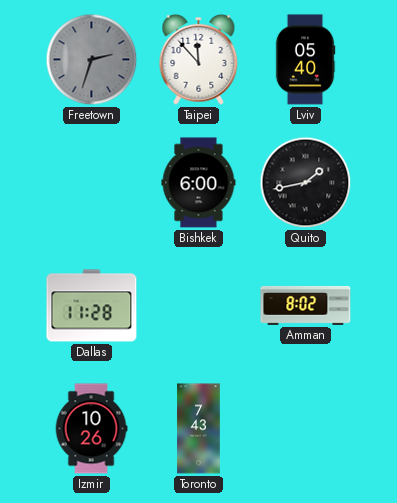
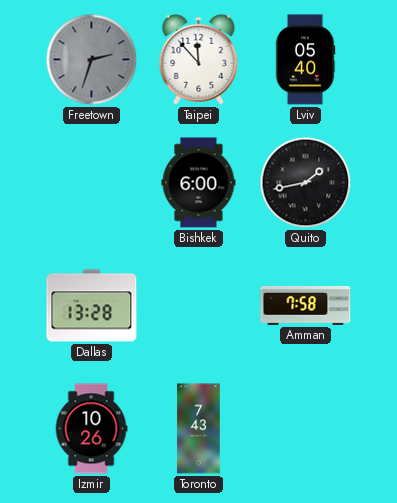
Dallas: 11:28 -> 13:28
Amman: 8:02 -> 7:58
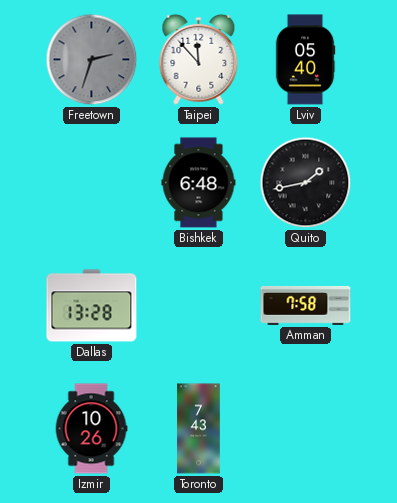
Bishkek: 6:00 -> 6:48
